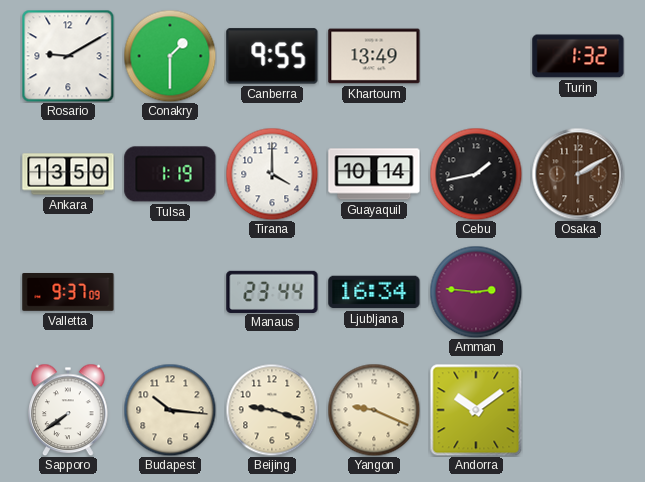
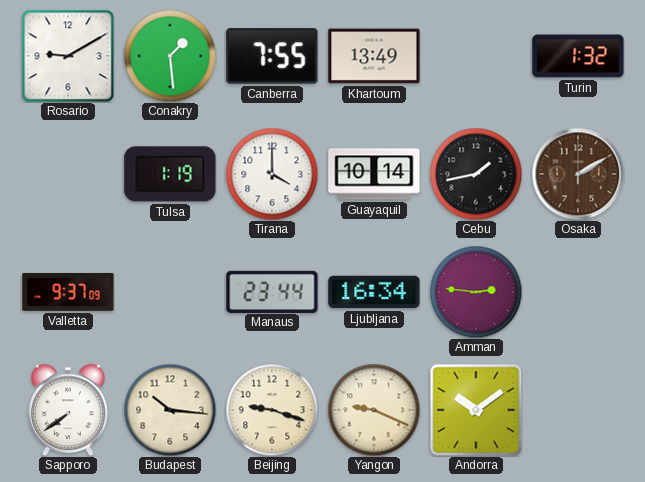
Conakry: 1:30 -> 1:29
Canberra: 9:55 -> 7:55
Ankara: 13:50 -> none
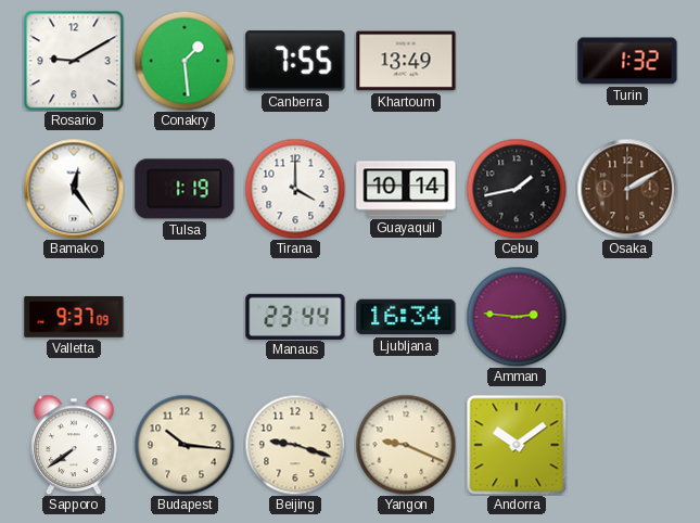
Bamako: none -> 12:24
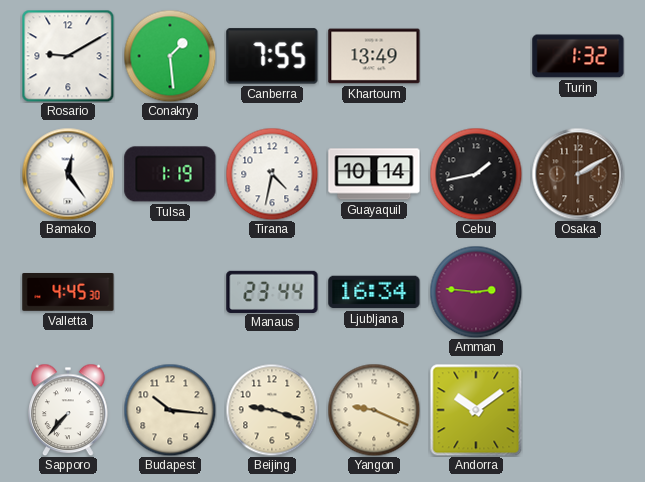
Tirana: 4:00 -> 4:32
Valletta: 9:37 -> 4:45
Sapporo: 7:39 -> 7:37
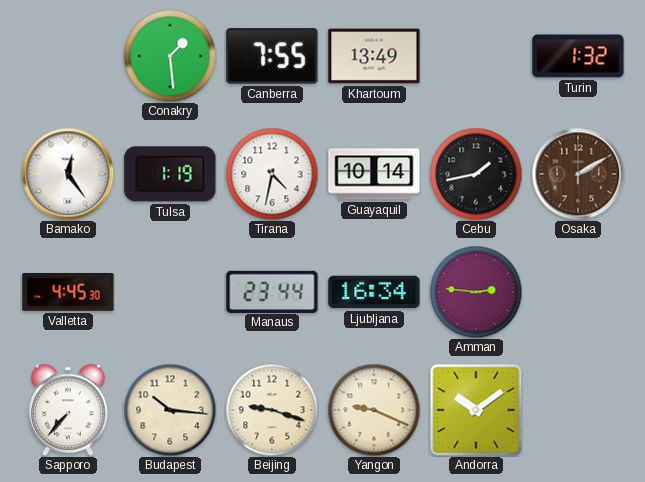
Rosario: 9:10 -> none
